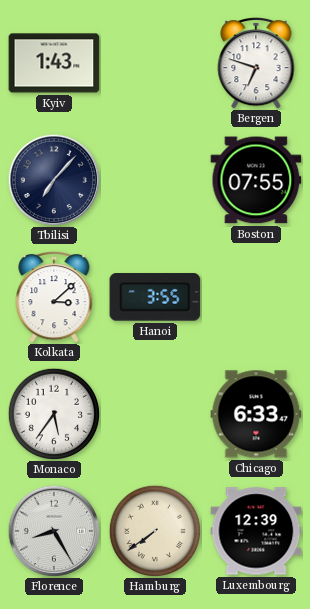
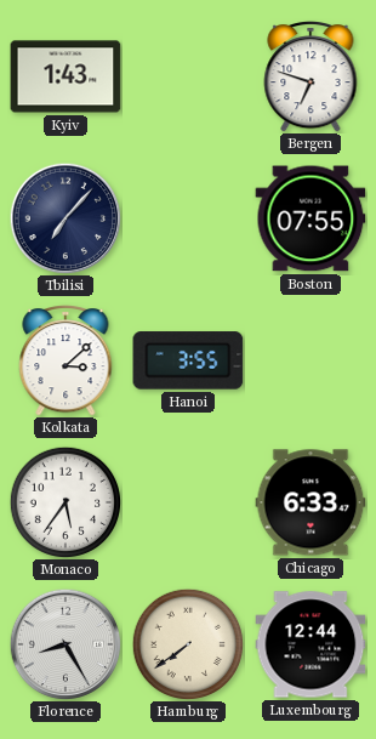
Luxembourg: 12:39 -> 12:44
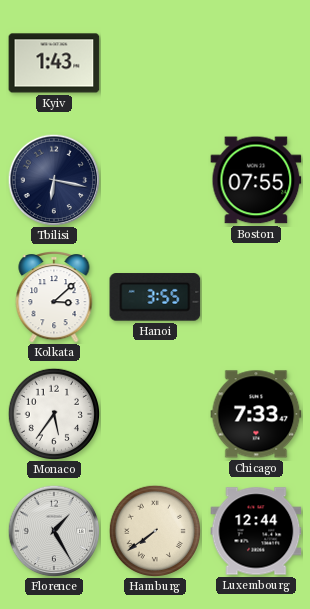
Bergen: 6:48 -> none
Tbilisi: 7:07 -> 6:17
Chicago: 6:33 -> 7:33
Florence: 8:25 -> 1:25
